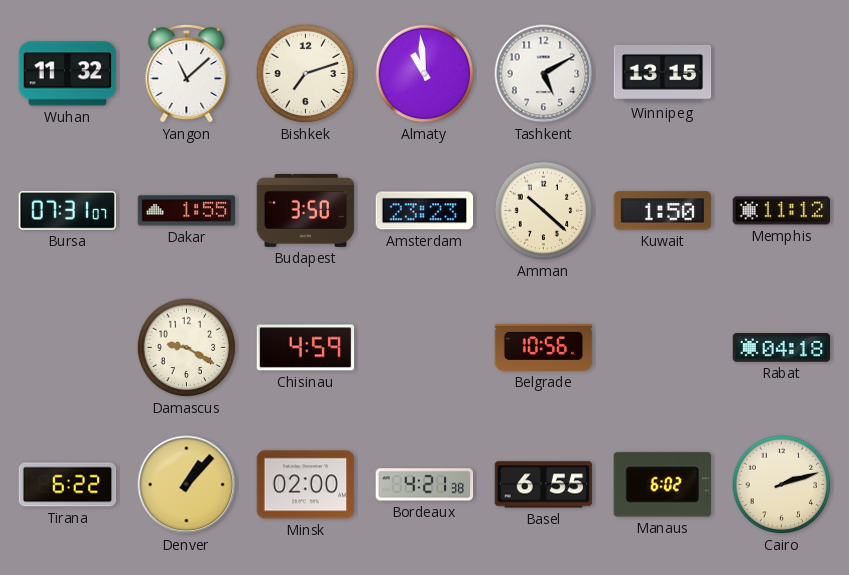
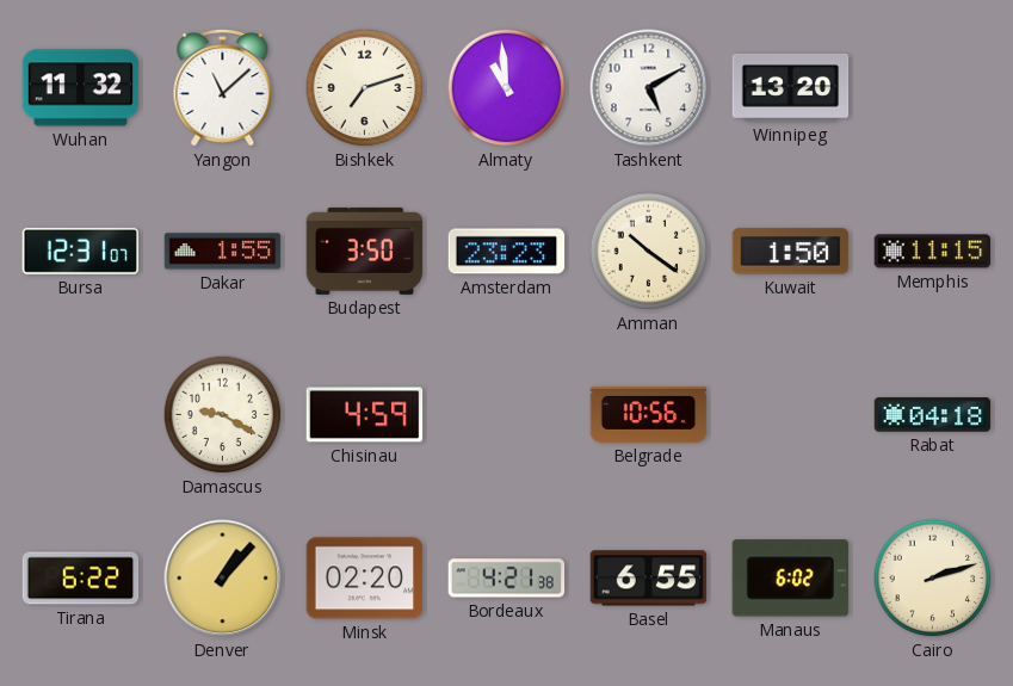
Winnipeg: 13:15 -> 13:20
Bursa: 07:31 -> 12:31
Amman: 10:22 -> 10:21
Memphis: 11:12 -> 11:15
Minsk: 02:00 -> 02:20
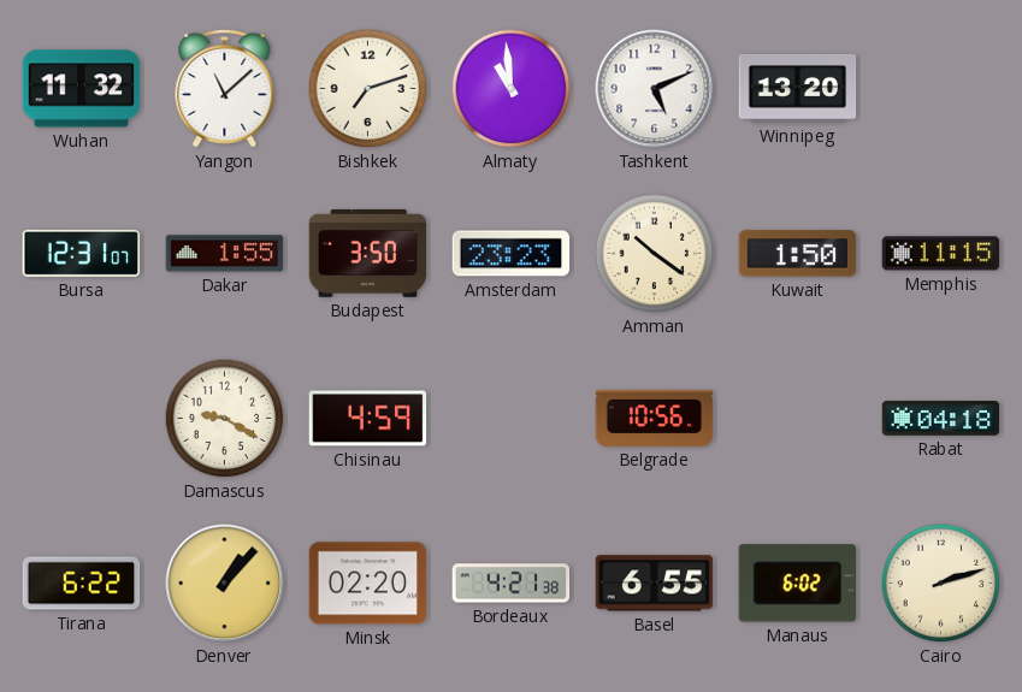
Tashkent: 5:10 -> 5:11
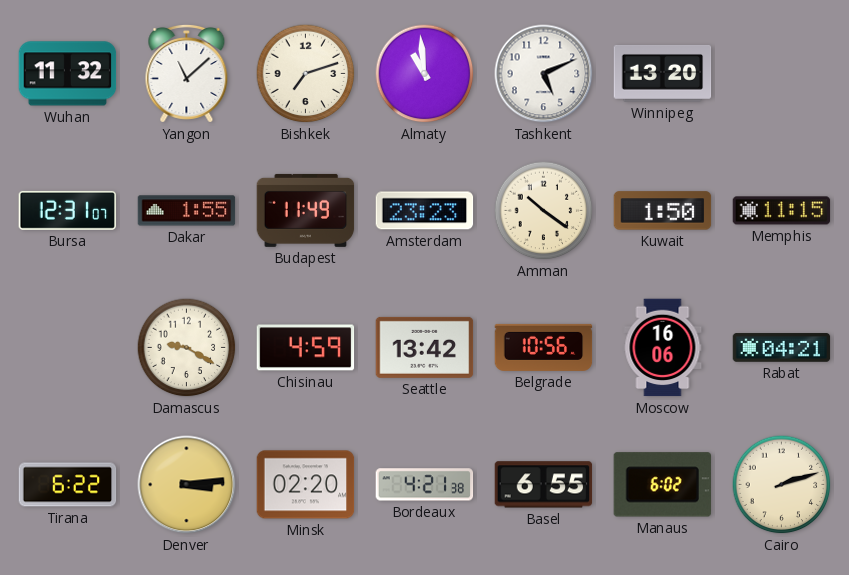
Budapest: 3:50 -> 11:49
Seattle: none -> 13:42
Moscow: none -> 16:06
Rabat: 04:18 -> 04:21
Denver: 1:07 -> 3:14
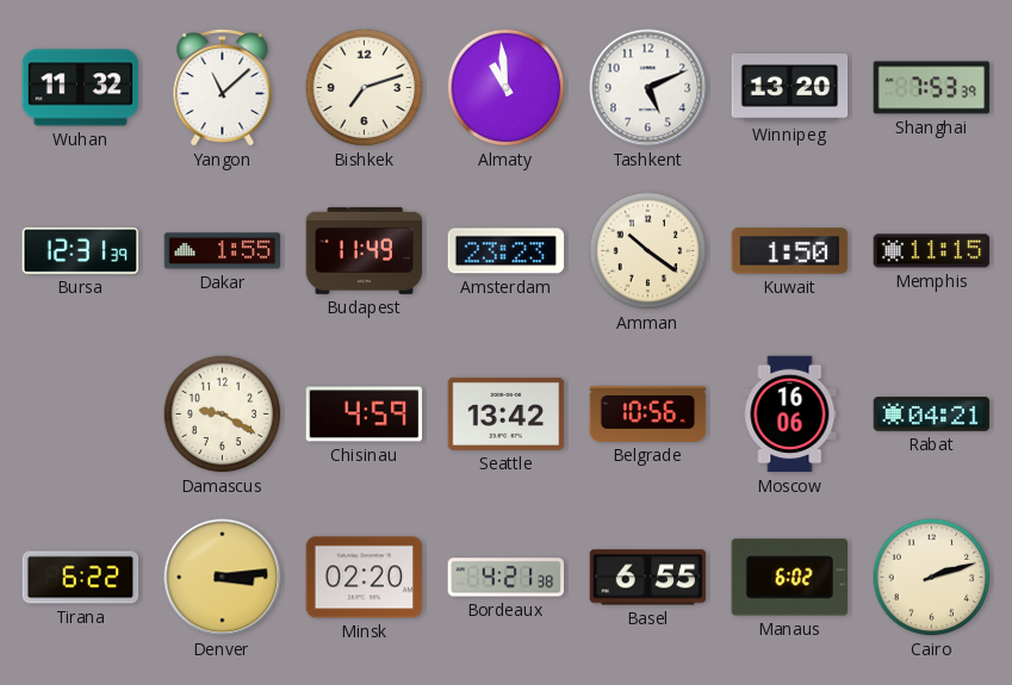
Shanghai: none -> 7:53
Bursa: 12:31:07 -> 12:31:39
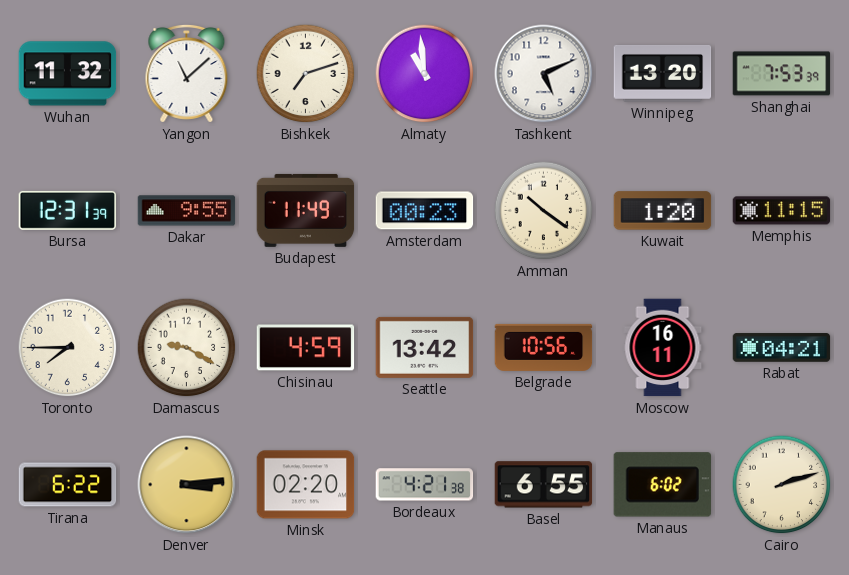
Dakar: 1:55 -> 9:55
Amsterdam: 23:23 -> 00:23
Kuwait: 1:50 -> 1:20
Toronto: none -> 7:45
Moscow: 16:06 -> 16:11
